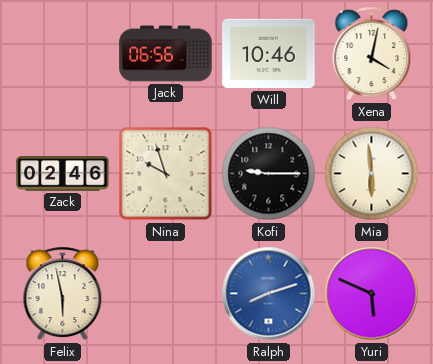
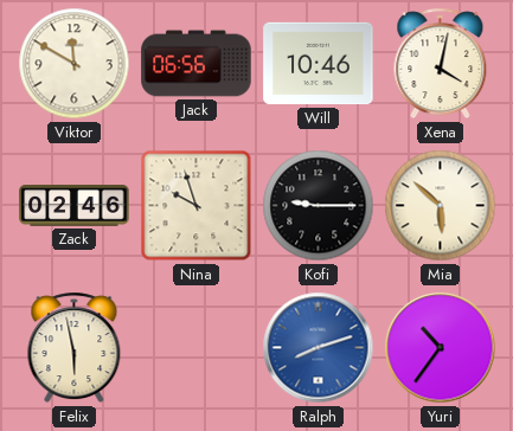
Viktor: none -> 11:50
Mia: 5:59 -> 5:52
Yuri: 5:49 -> 10:36
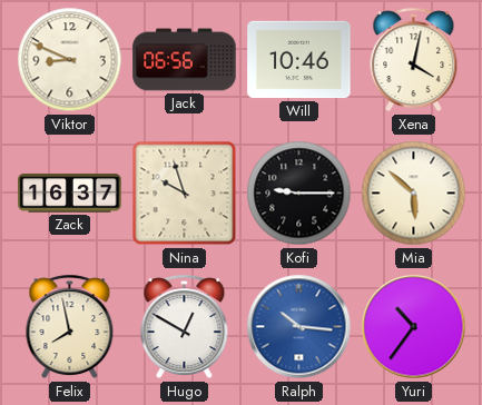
Viktor: 11:50 -> 8:49
Zack: 02:46 -> 16:37
Felix: 5:58 -> 7:58
Hugo: none -> 12:50
Ralph: 8:12 -> 10:16
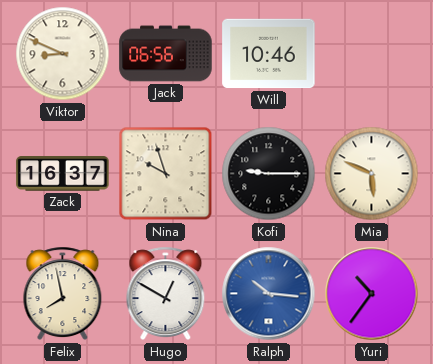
Xena: 4:02 -> none
Mia: 5:52 -> 5:49
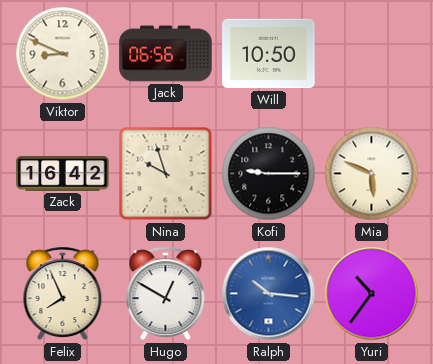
Will: 10:46 -> 10:50
Zack: 16:37 -> 16:42
Felix: 7:58 -> 7:56
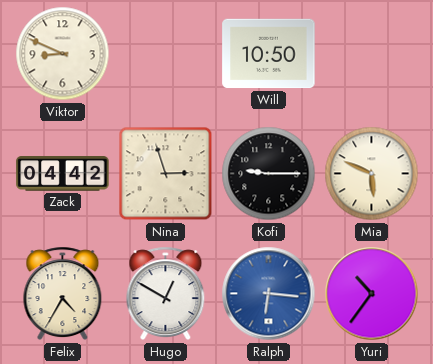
Jack: 06:56 -> none
Zack: 16:42 -> 04:42
Nina: 9:57 -> 2:57
Felix: 7:56 -> 4:35
Ralph: 10:16 -> 6:16
